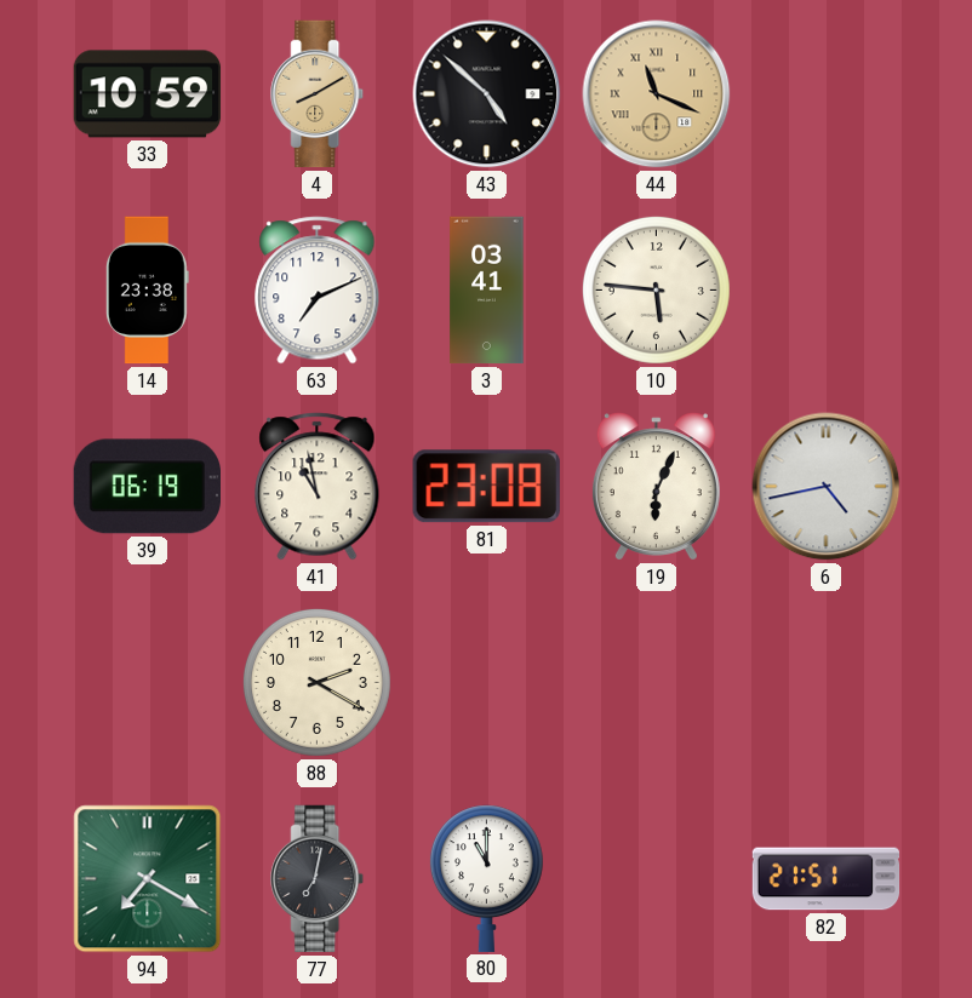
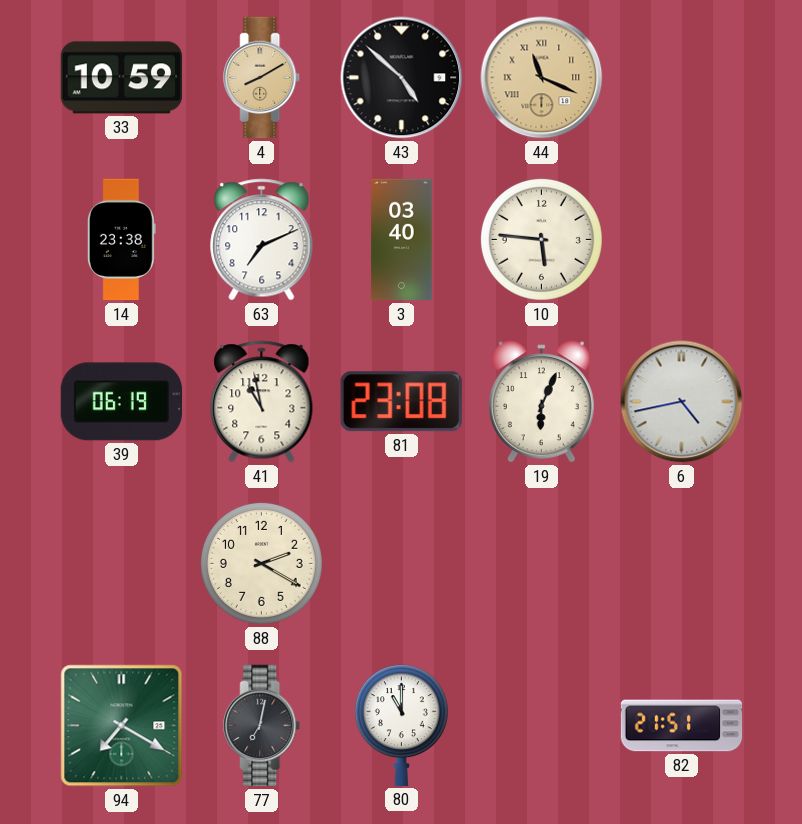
3: 03:41 -> 03:40
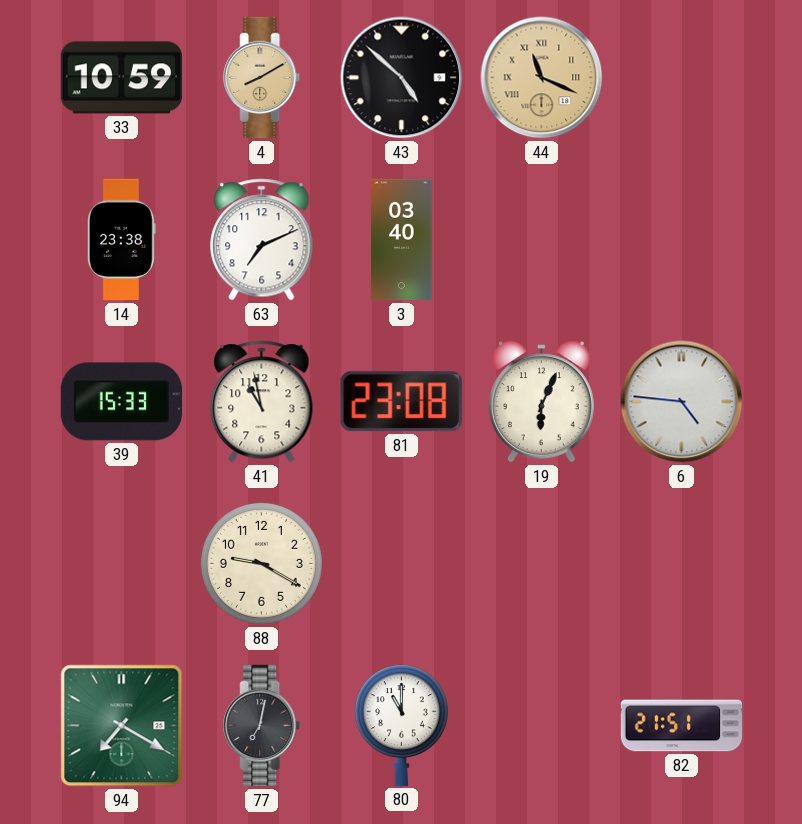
10: 5:46 -> none
39: 06:19 -> 15:33
6: 4:43 -> 4:46
88: 2:20 -> 9:20
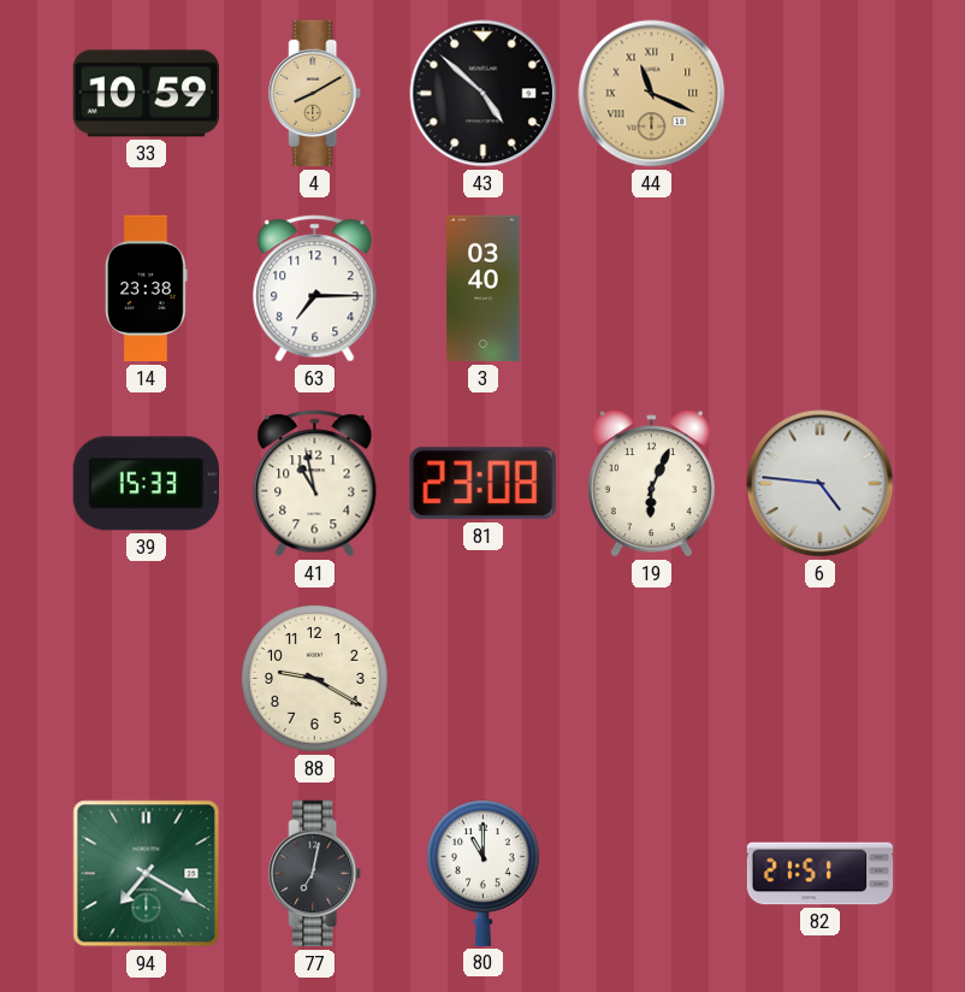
63: 7:11 -> 7:15
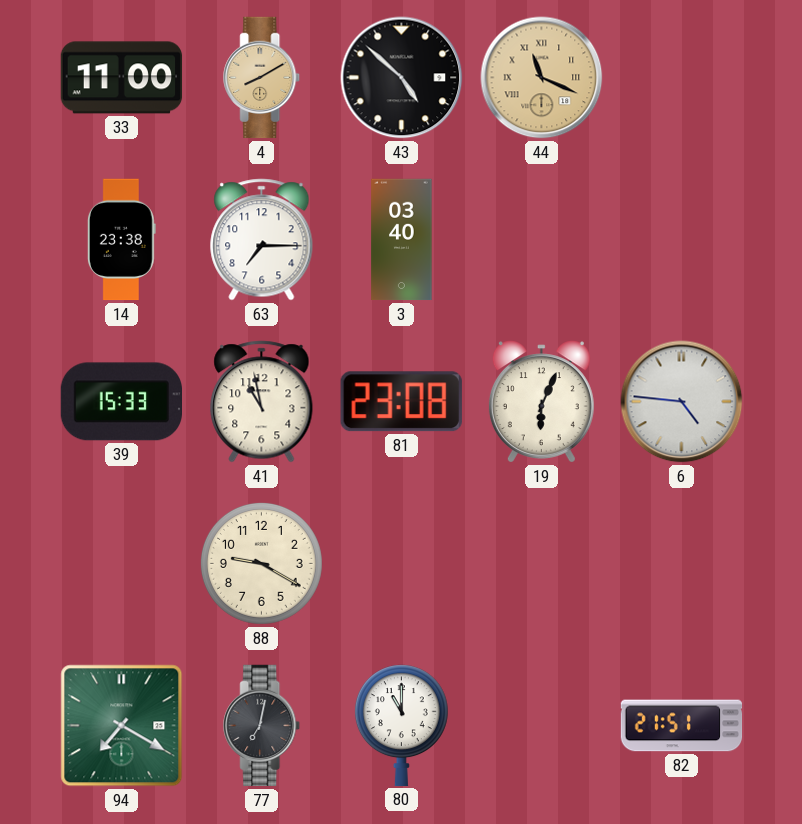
33: 10:59 -> 11:00
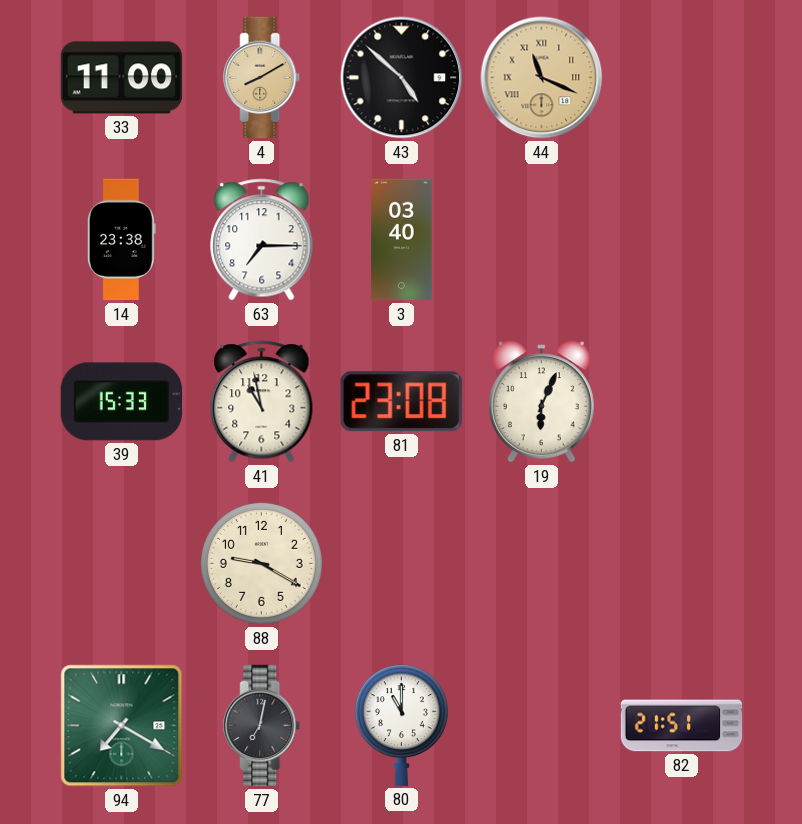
6: 4:46 -> none
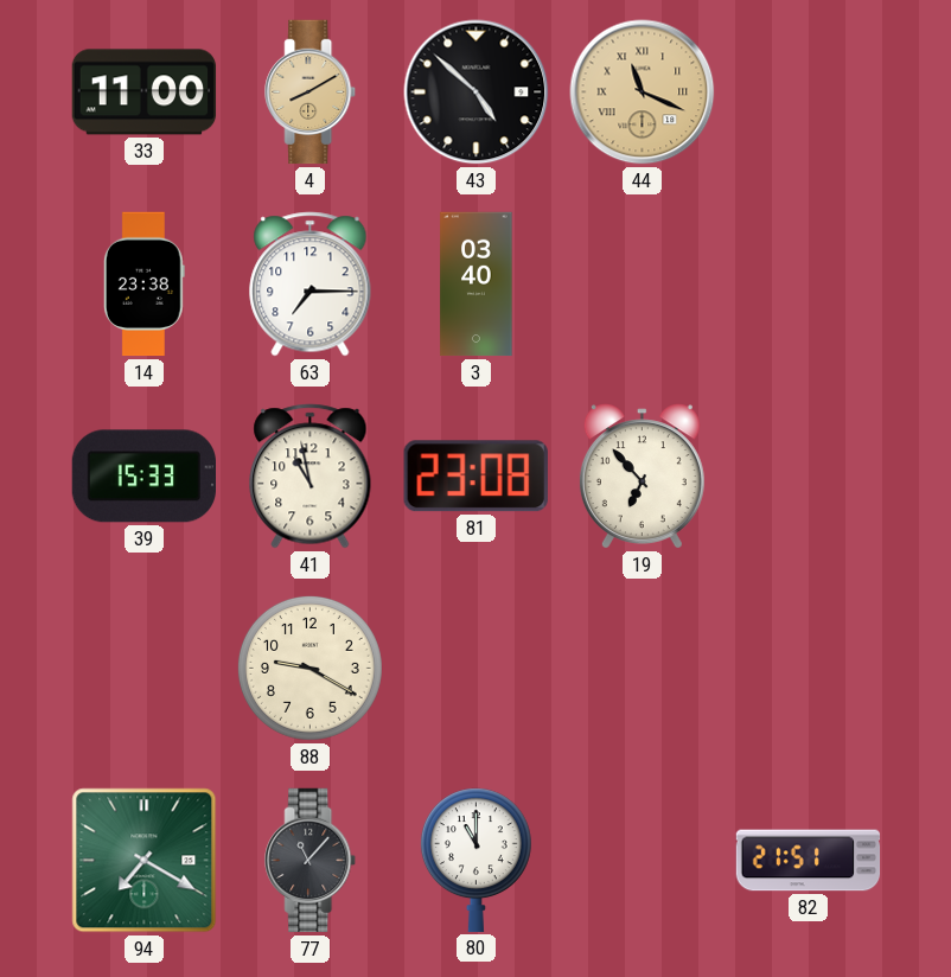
19: 6:04 -> 6:53
77: 7:02 -> 11:07
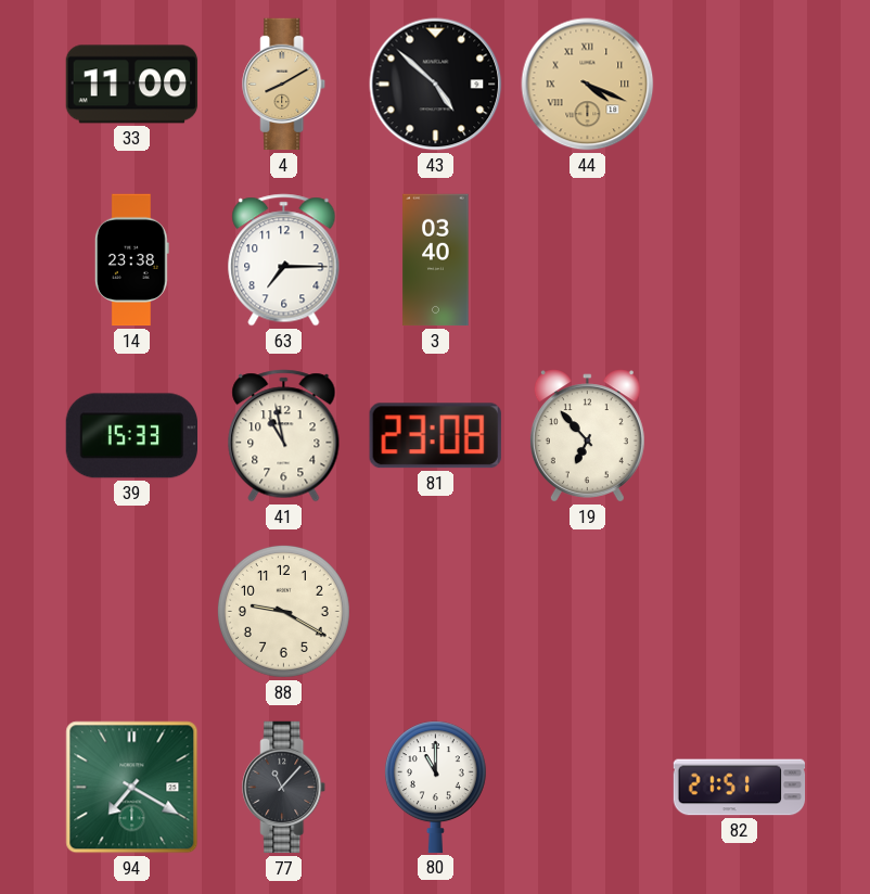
44: 11:19 -> 4:19
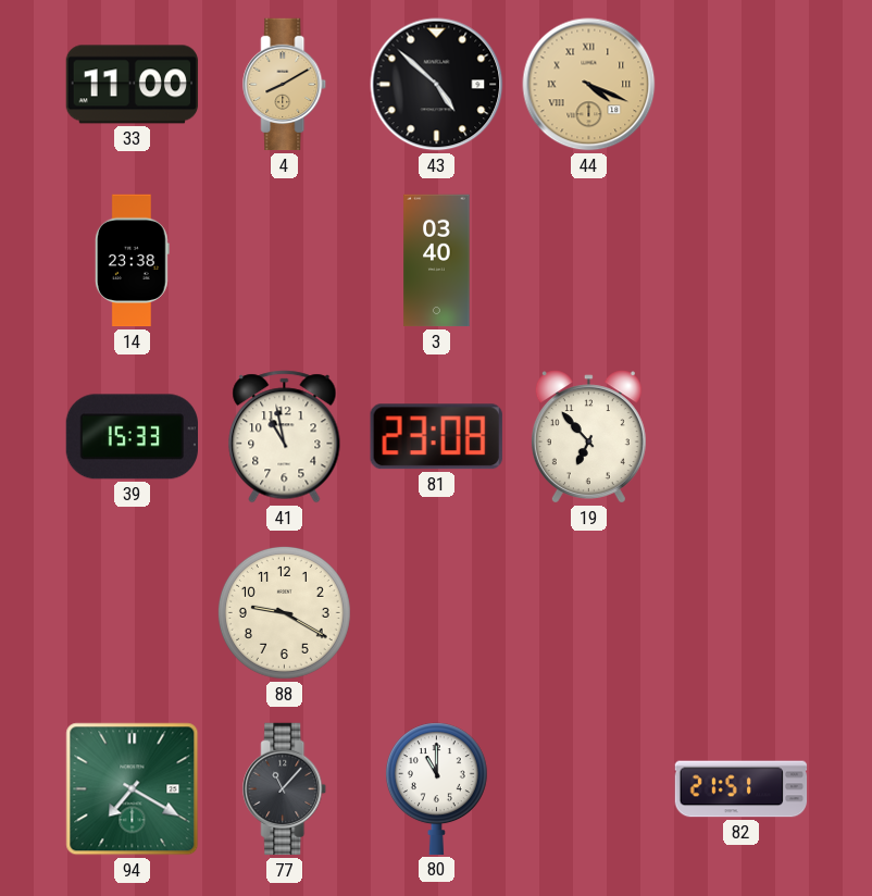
63: 7:15 -> none
